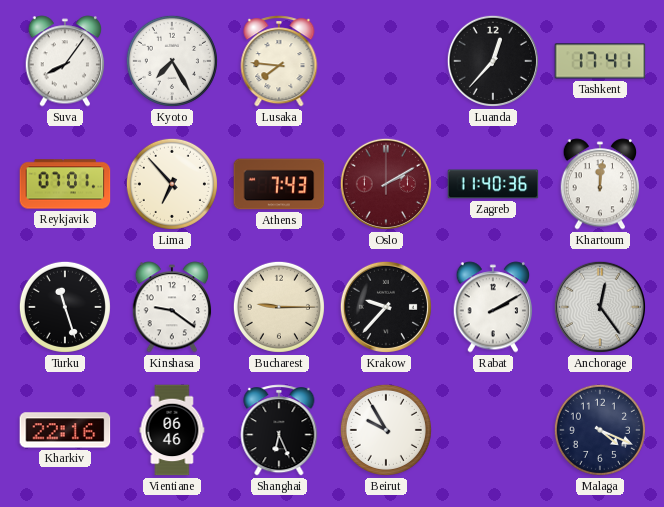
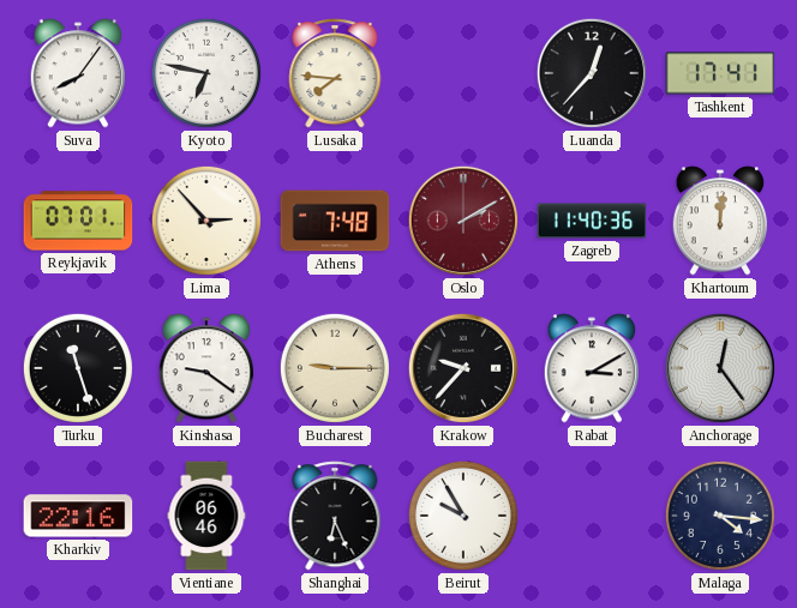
Kyoto: 7:25 -> 6:47
Lima: 6:53 -> 2:53
Athens: 7:43 -> 7:48
Rabat: 2:10 -> 3:10
Malaga: 4:19 -> 4:16
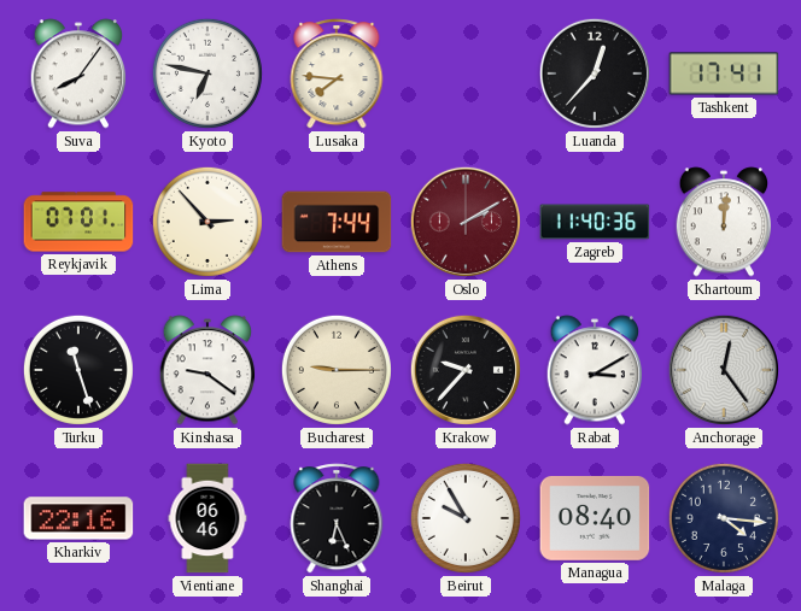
Athens: 7:48 -> 7:44
Managua: none -> 08:40
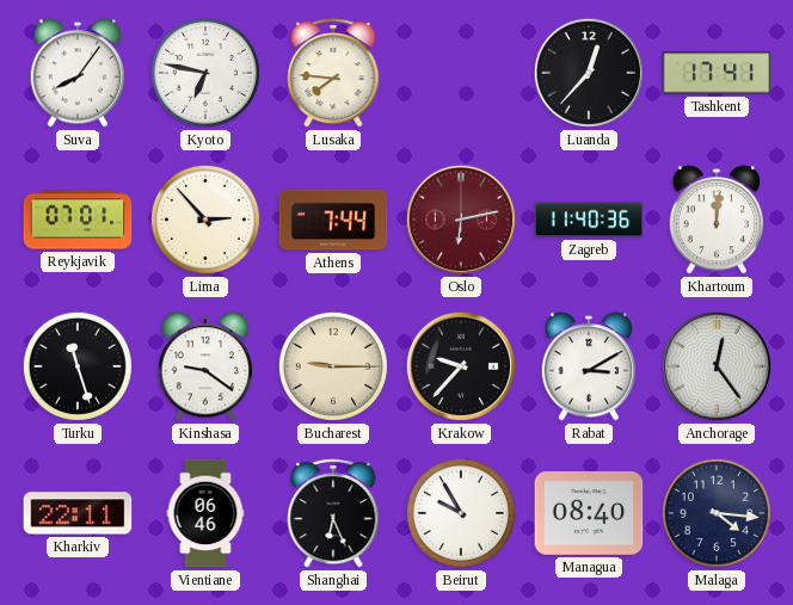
Oslo: 2:10 -> 6:13
Kharkiv: 22:16 -> 22:11
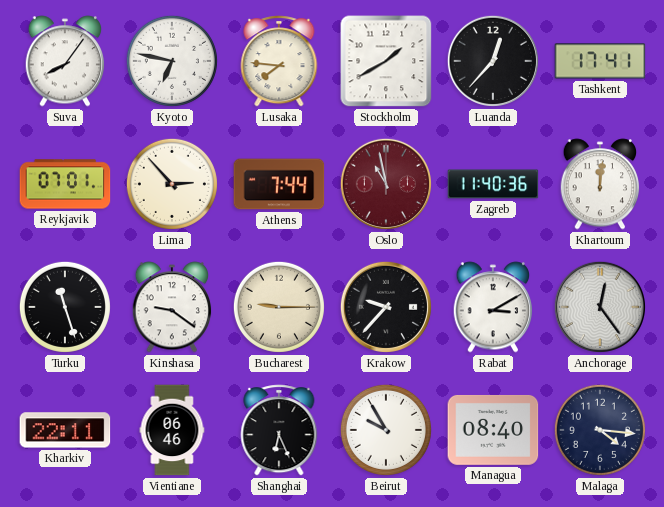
Stockholm: none -> 1:40
Oslo: 6:13 -> 10:58
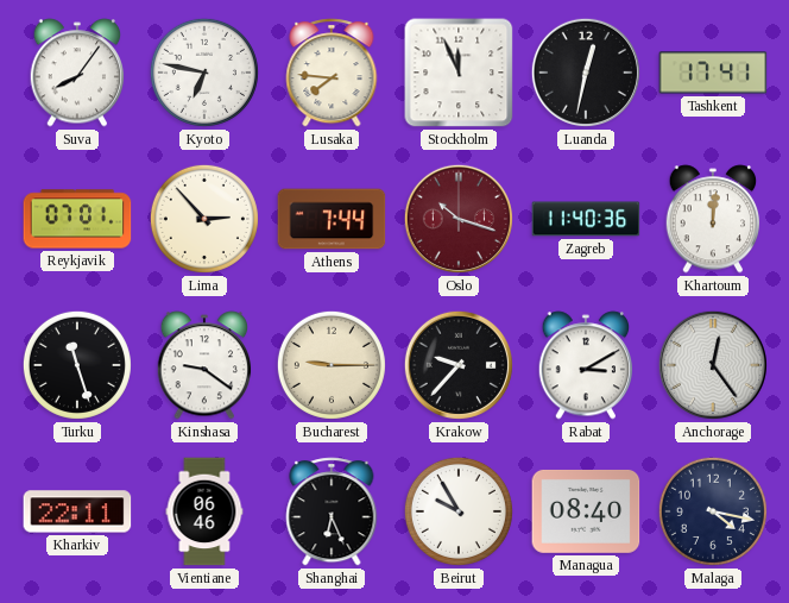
Stockholm: 1:40 -> 11:56
Luanda: 12:37 -> 12:32
Oslo: 10:58 -> 10:18
Malaga: 4:16 -> 4:17
